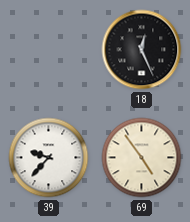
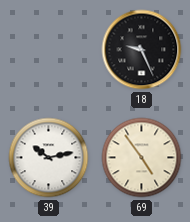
18: 12:26 -> 9:26
39: 9:37 -> 10:13
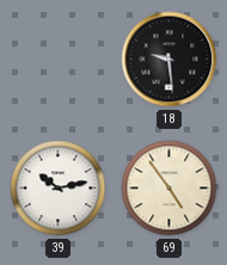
18: 9:26 -> 9:29
